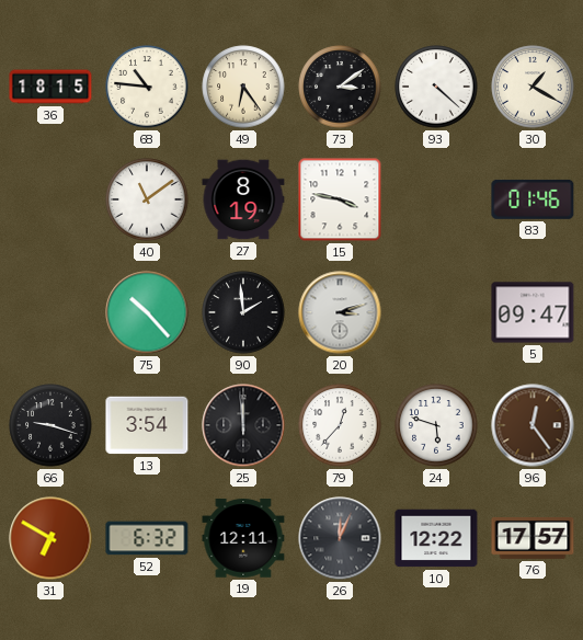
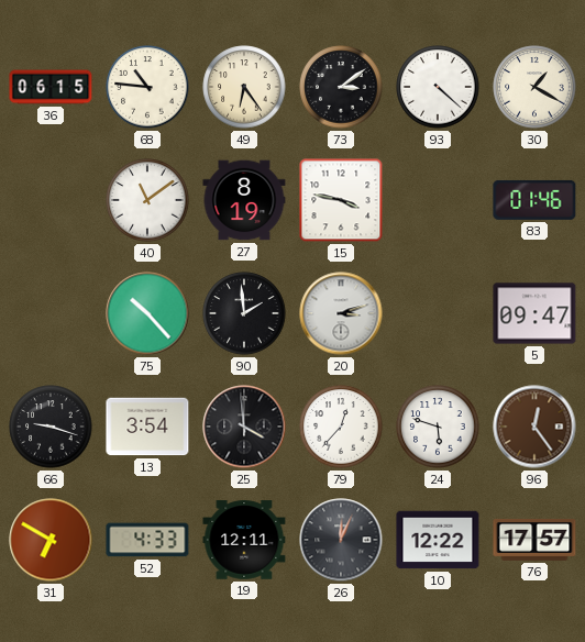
36: 18:15 -> 06:15
25: 11:59 -> 3:59
52: 6:32 -> 4:33
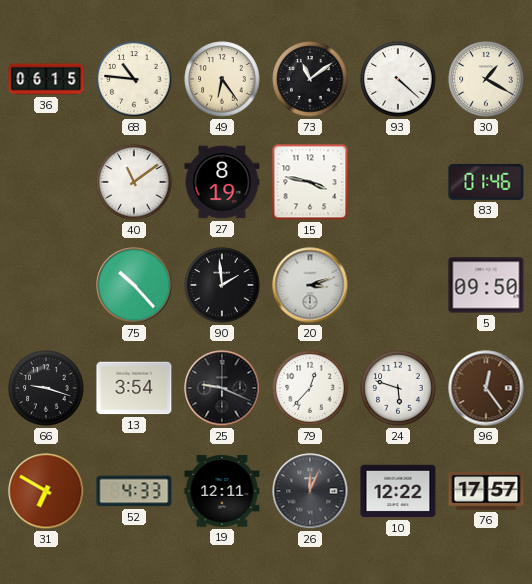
73: 3:09 -> 11:09
5: 09:47 -> 09:50
25: 3:59 -> 9:19
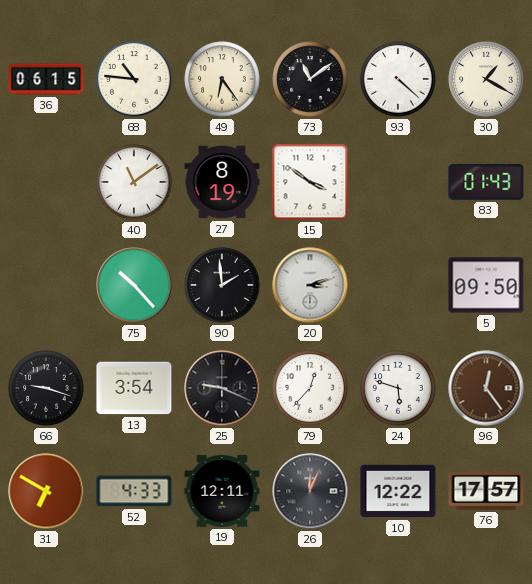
15: 3:47 -> 3:51
83: 01:46 -> 01:43
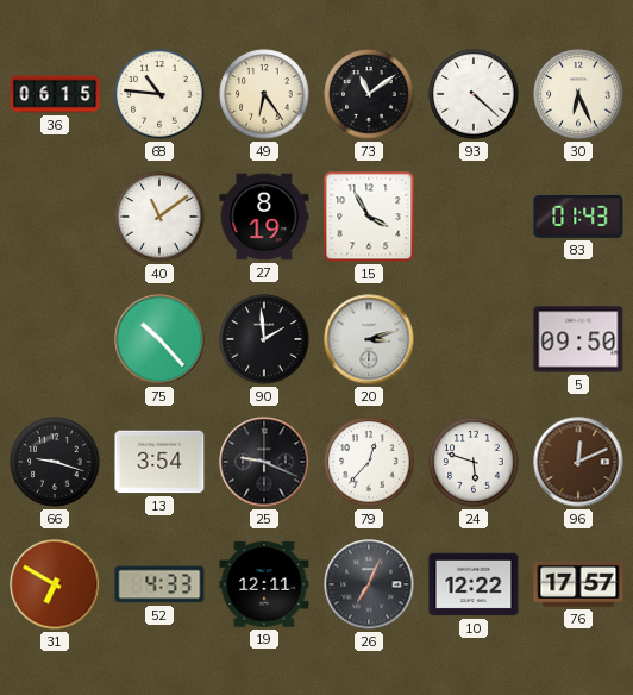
30: 1:20 -> 6:26
15: 3:51 -> 3:55
96: 12:24 -> 12:11
26: 12:04 -> 7:04
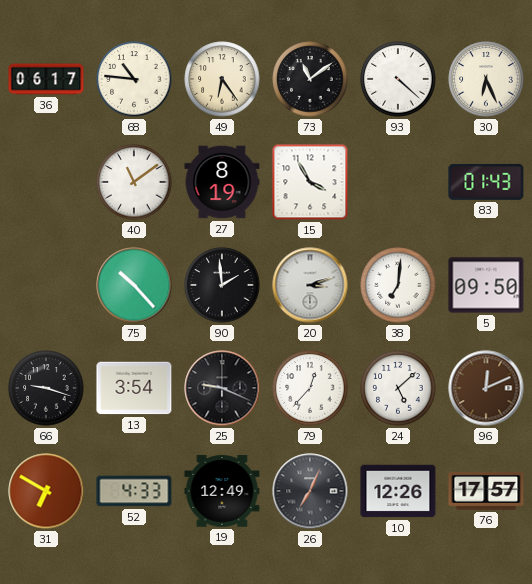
36: 06:15 -> 06:17
38: none -> 7:01
24: 5:48 -> 5:08
19: 12:11 -> 12:49
10: 12:22 -> 12:26
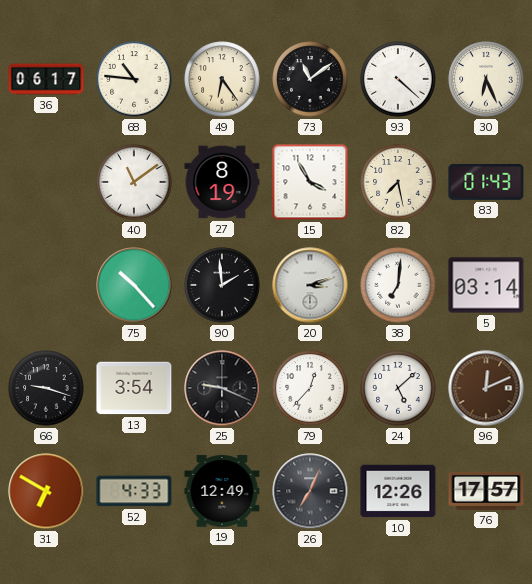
82: none -> 7:28
5: 09:50 -> 03:14
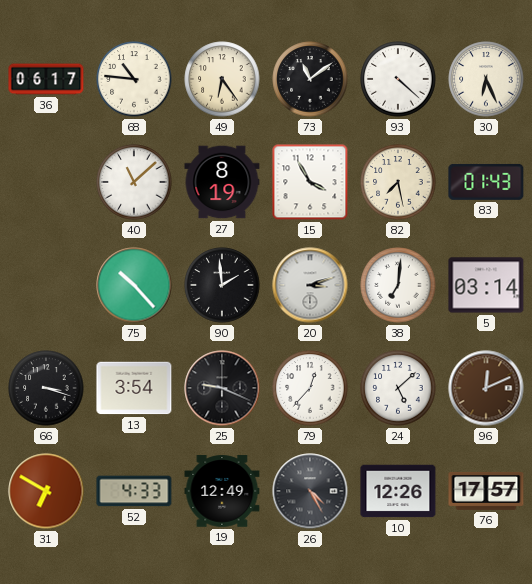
40: 11:09 -> 11:08
66: 9:18 -> 3:18
26: 7:04 -> 4:25
